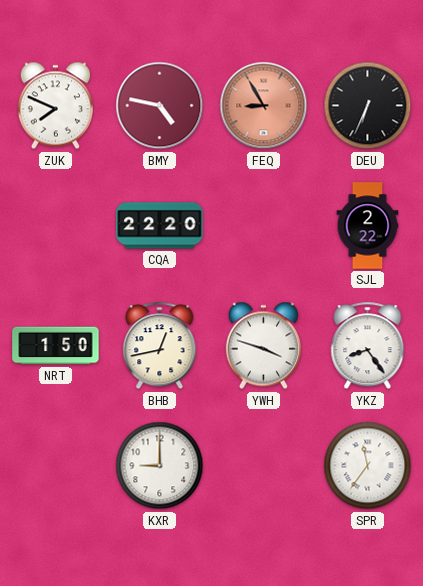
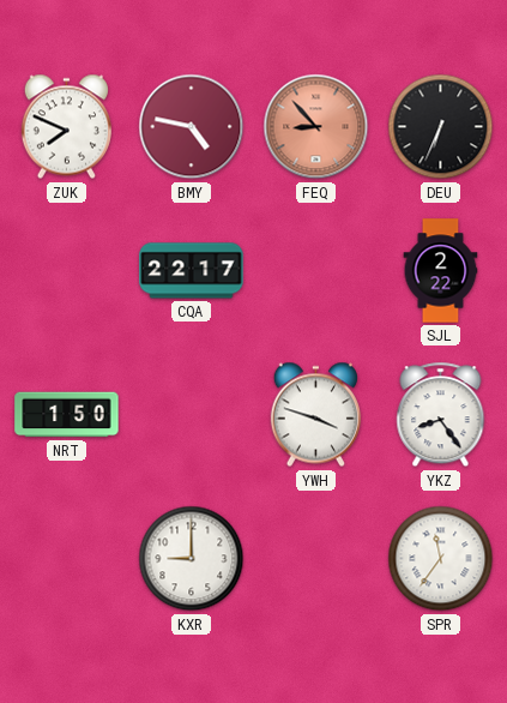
FEQ: 8:55 -> 8:53
CQA: 22:20 -> 22:17
BHB: 12:43 -> none
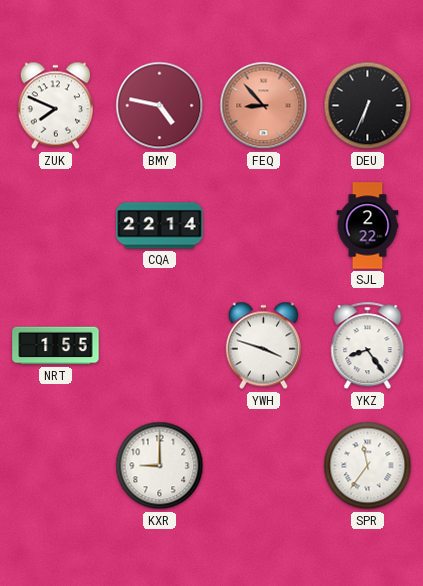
CQA: 22:17 -> 22:14
NRT: 1:50 -> 1:55
